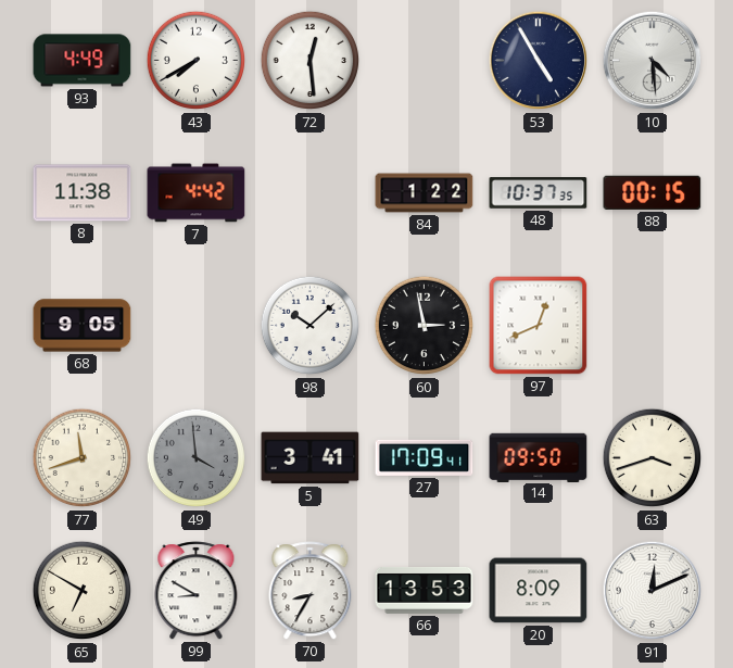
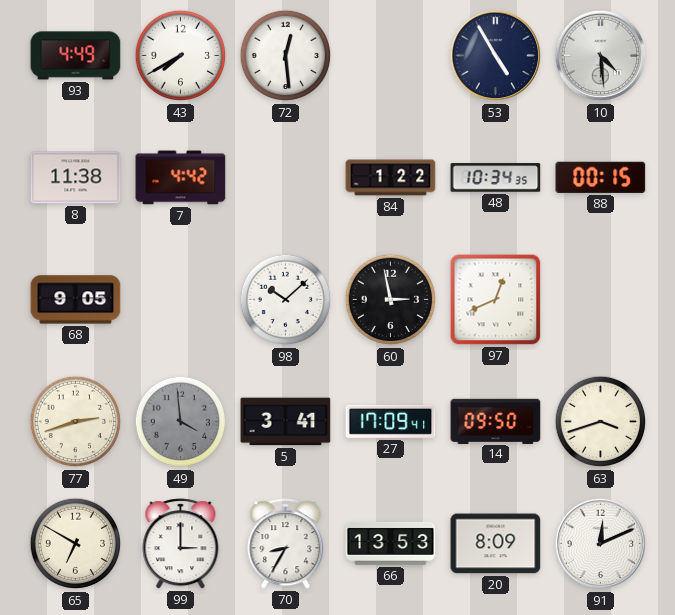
48: 10:37 -> 10:34
77: 11:42 -> 2:42
99: 8:50 -> 3:00
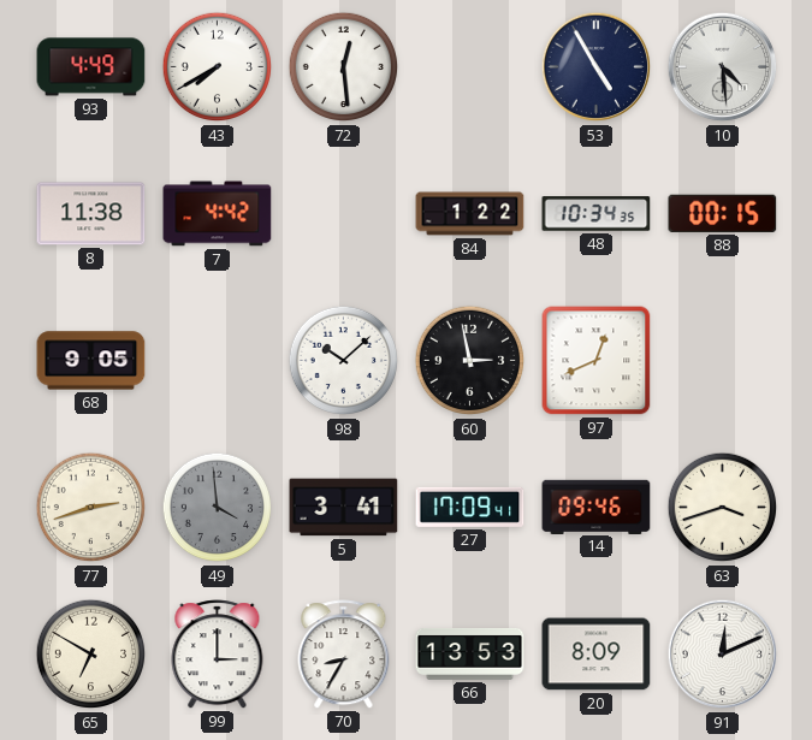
14: 09:50 -> 09:46
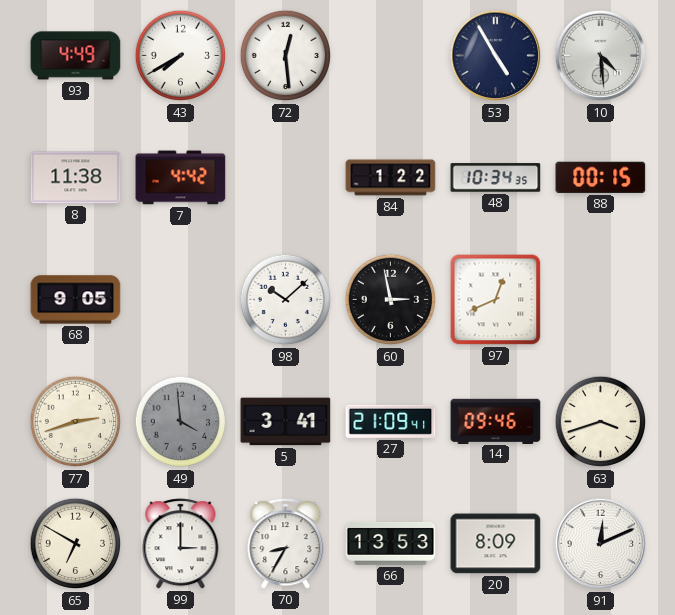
27: 17:09 -> 21:09
